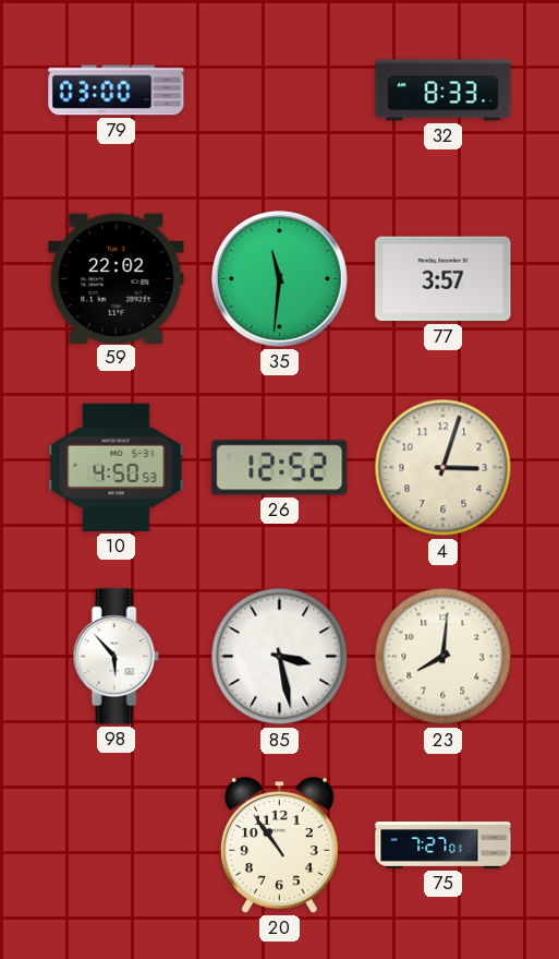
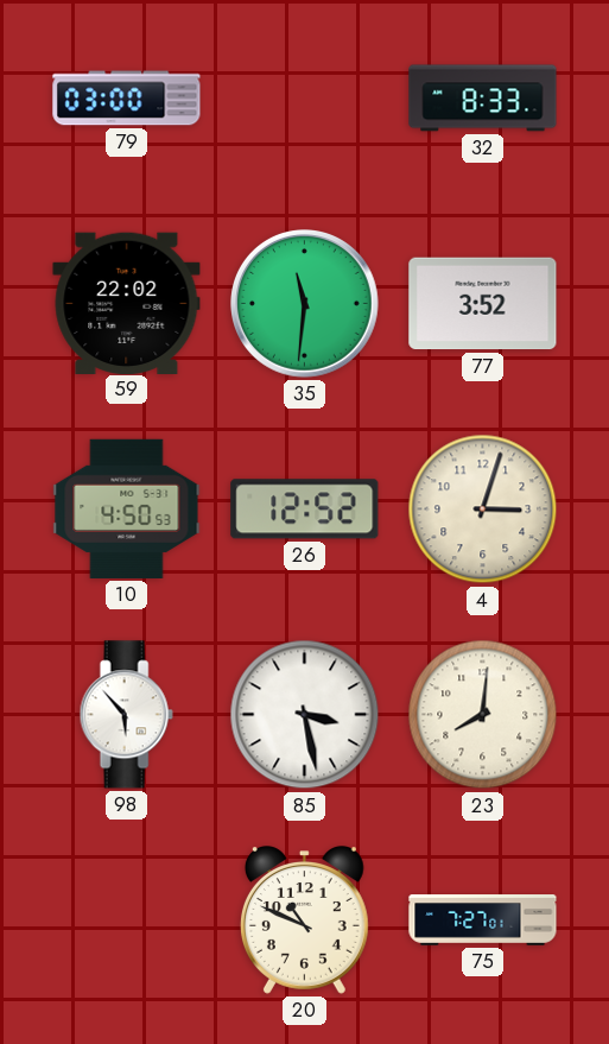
77: 3:57 -> 3:52
20: 10:54 -> 10:49
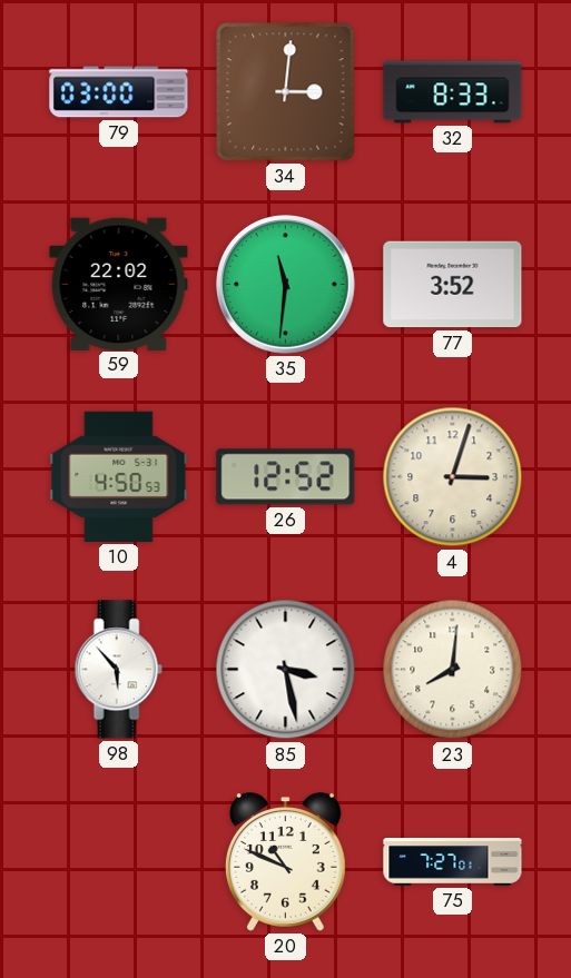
34: none -> 3:01
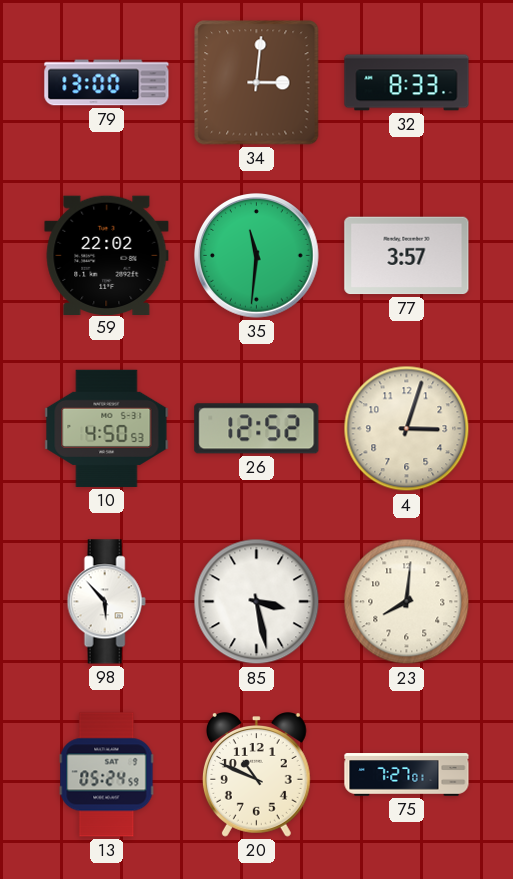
79: 03:00 -> 13:00
77: 3:52 -> 3:57
13: none -> 05:24
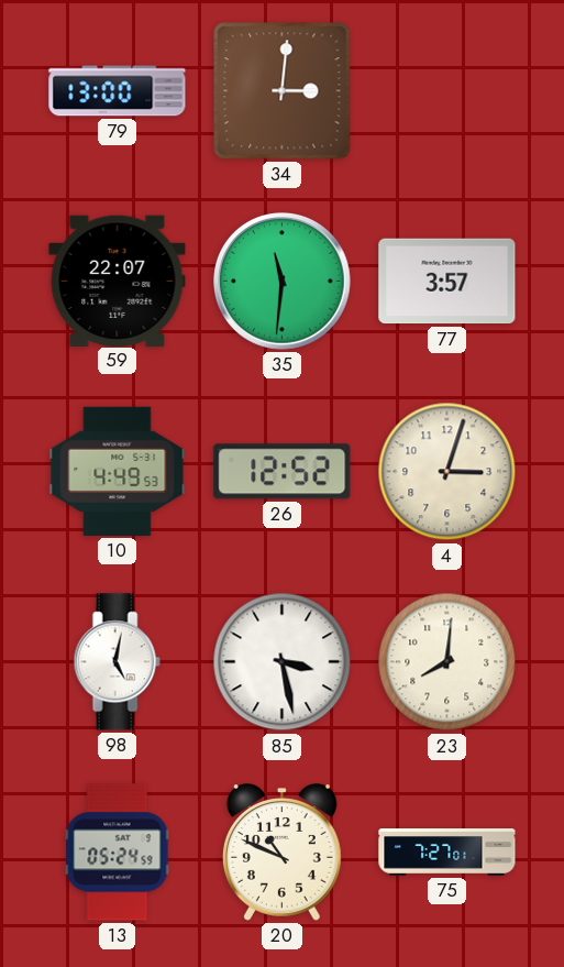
32: 8:33 -> none
59: 22:02 -> 22:07
10: 4:50 -> 4:49
98: 5:53 -> 5:02
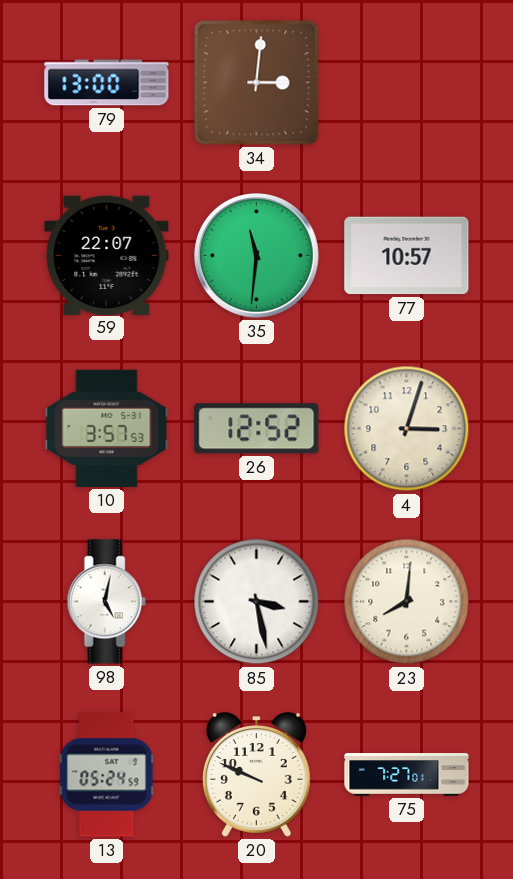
77: 3:57 -> 10:57
10: 4:49 -> 3:57
20: 10:49 -> 9:49
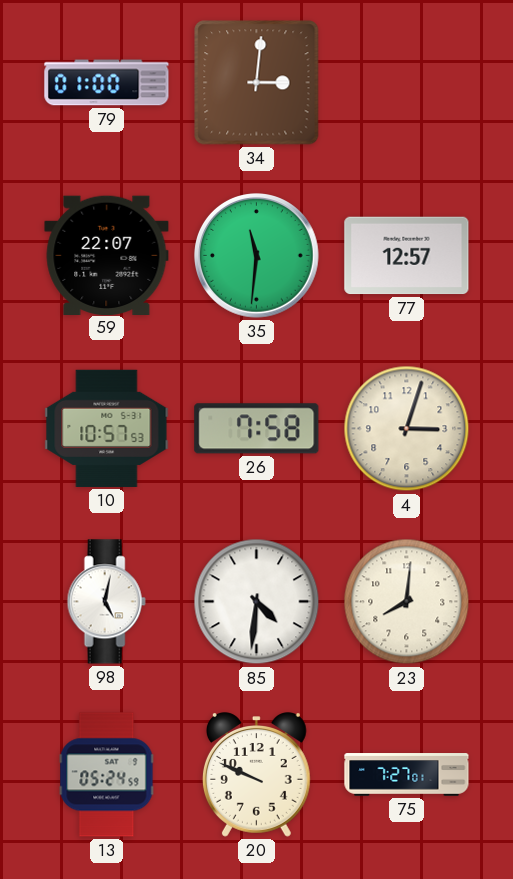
79: 13:00 -> 01:00
77: 10:57 -> 12:57
10: 3:57 -> 10:57
26: 12:52 -> 7:58
85: 3:28 -> 4:31
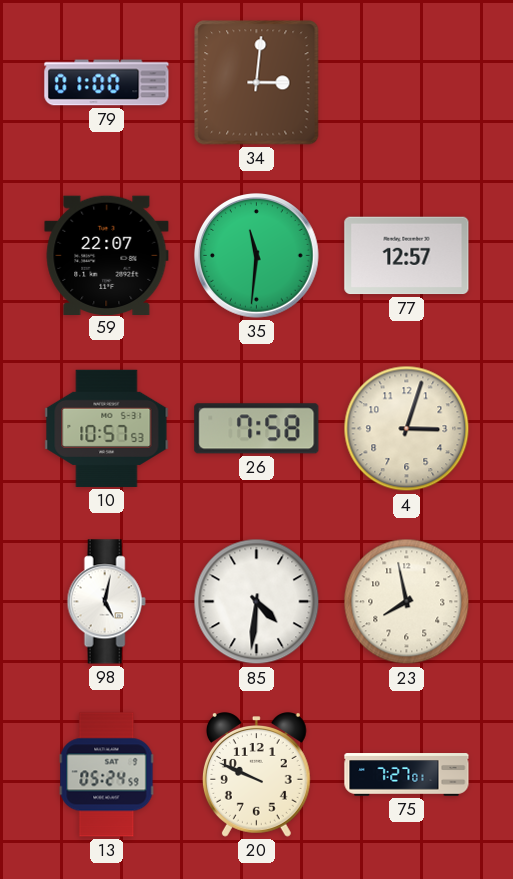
23: 8:01 -> 7:58
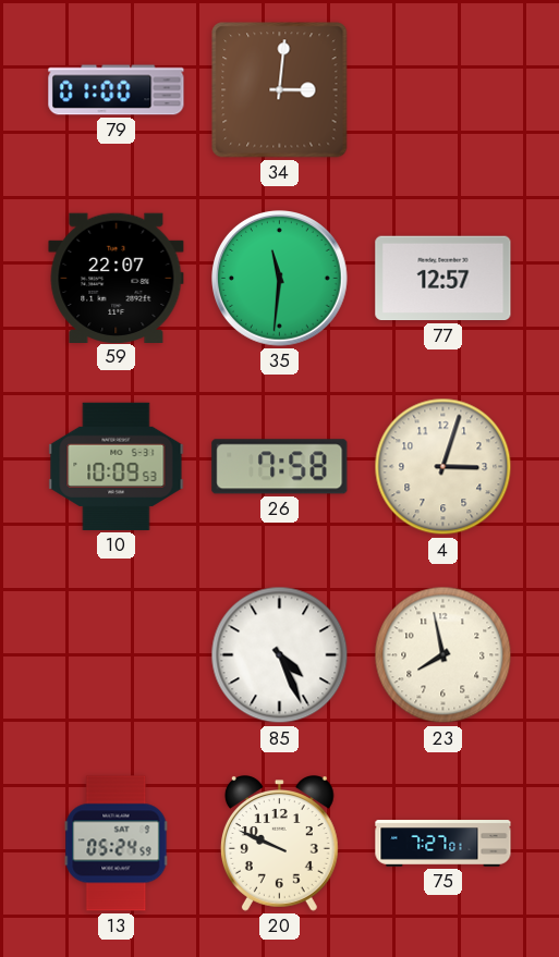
10: 10:57 -> 10:09
98: 5:02 -> none
85: 4:31 -> 4:26
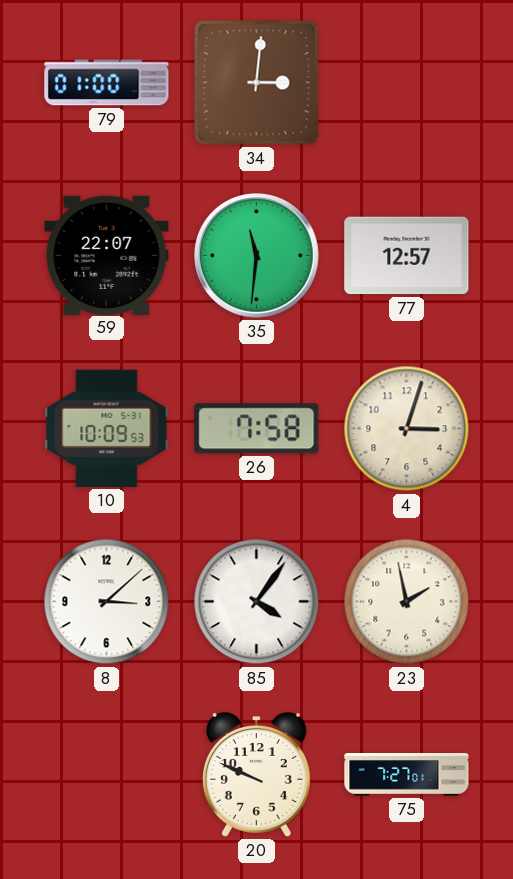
8: none -> 3:08
85: 4:26 -> 4:06
23: 7:58 -> 1:58
13: 05:24 -> none
